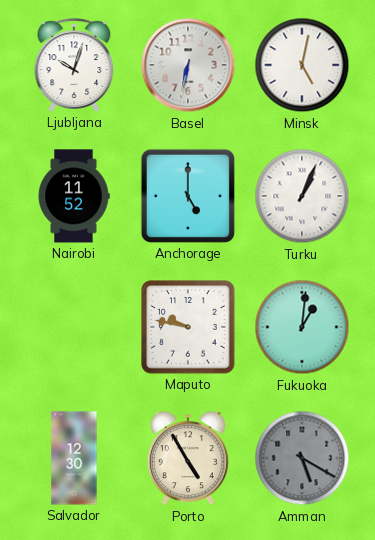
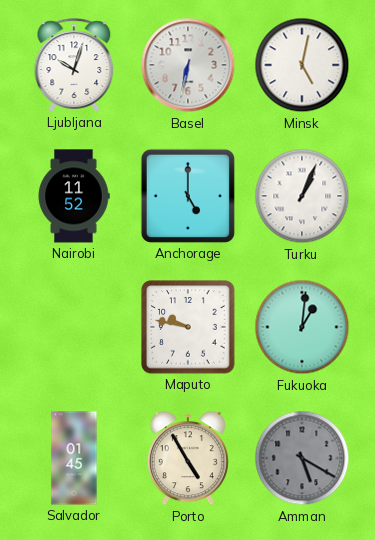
Salvador: 12:30 -> 01:45
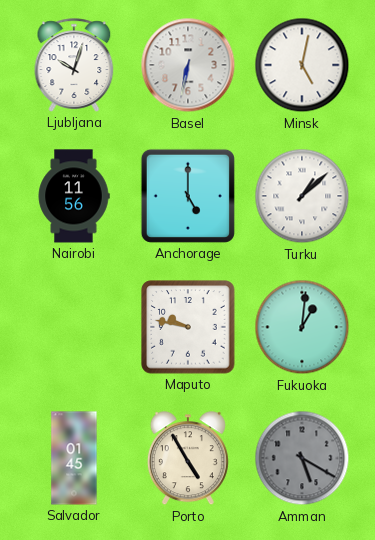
Nairobi: 11:52 -> 11:56
Turku: 1:04 -> 1:08
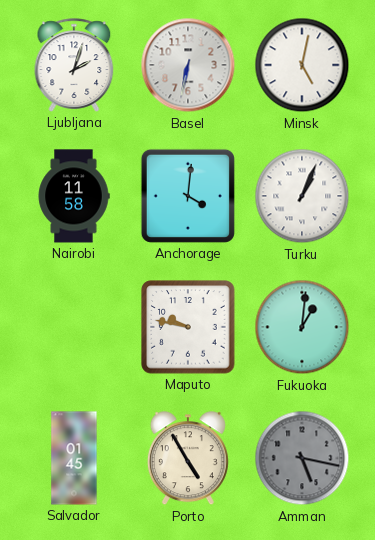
Ljubljana: 10:03 -> 2:03
Nairobi: 11:56 -> 11:58
Anchorage: 5:00 -> 4:01
Turku: 1:08 -> 1:04
Amman: 5:20 -> 5:17
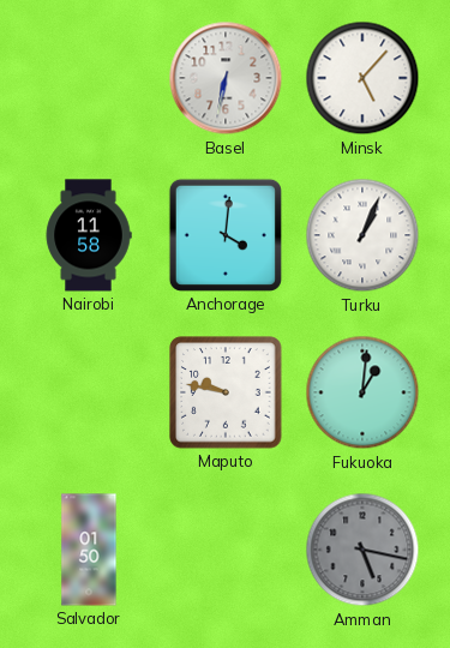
Ljubljana: 2:03 -> none
Minsk: 5:02 -> 5:07
Salvador: 01:45 -> 01:50
Porto: 4:55 -> none
